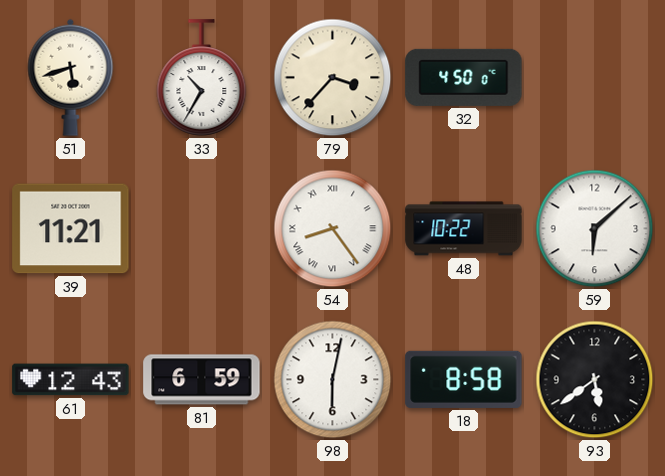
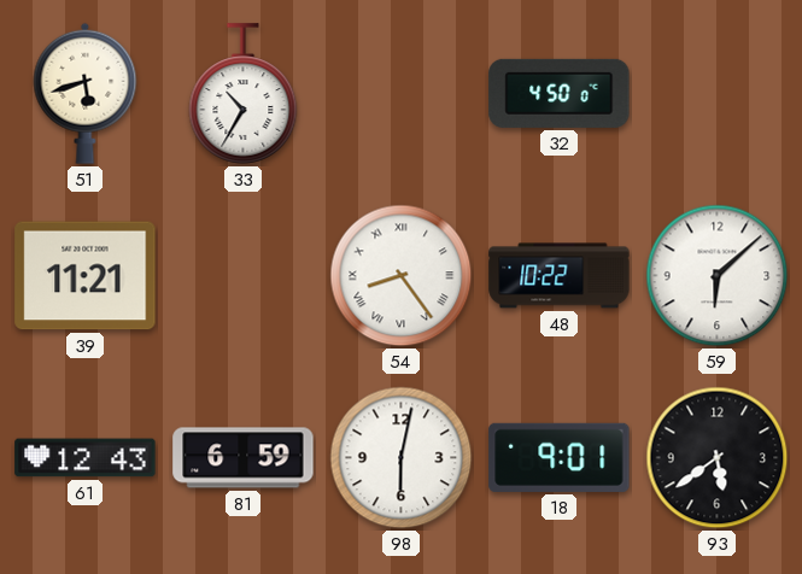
79: 3:37 -> none
18: 8:58 -> 9:01
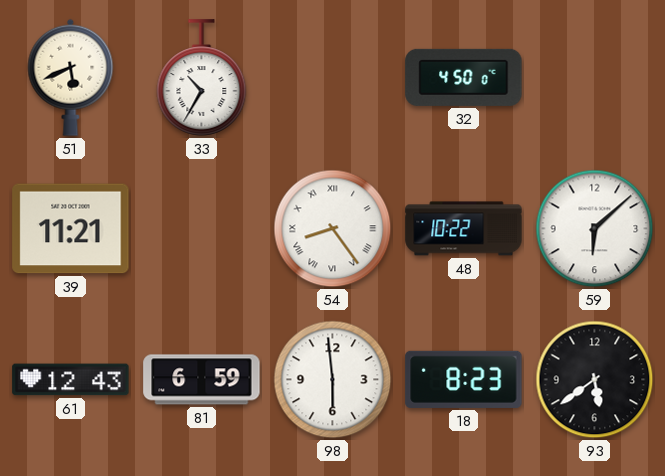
51: 5:42 -> 5:41
98: 6:02 -> 5:59
18: 9:01 -> 8:23
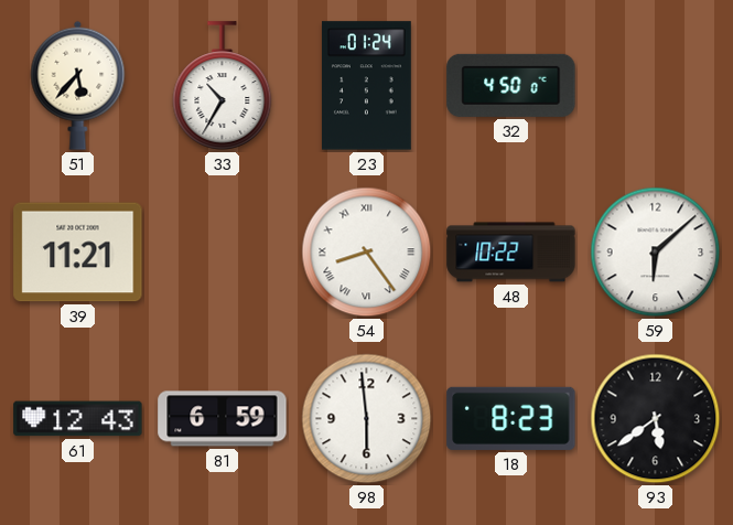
51: 5:41 -> 5:37
23: none -> 01:24
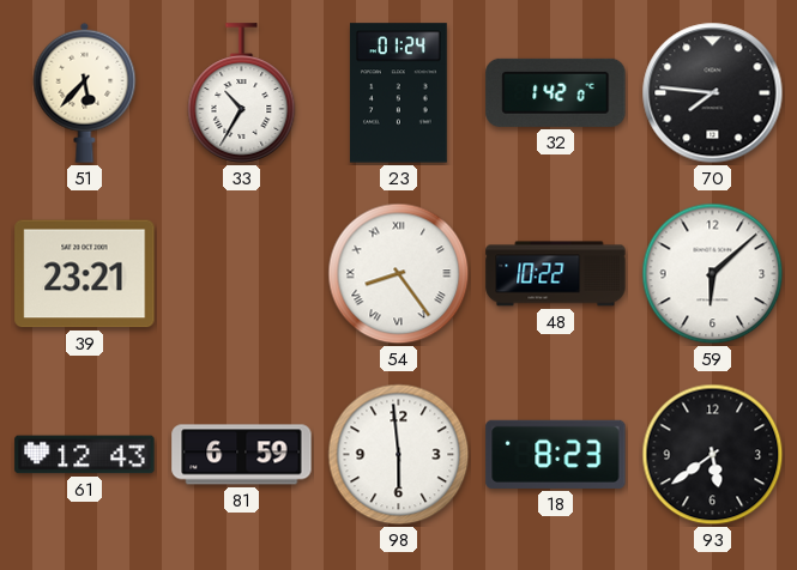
32: 4:50 -> 1:42
70: none -> 7:46
39: 11:21 -> 23:21
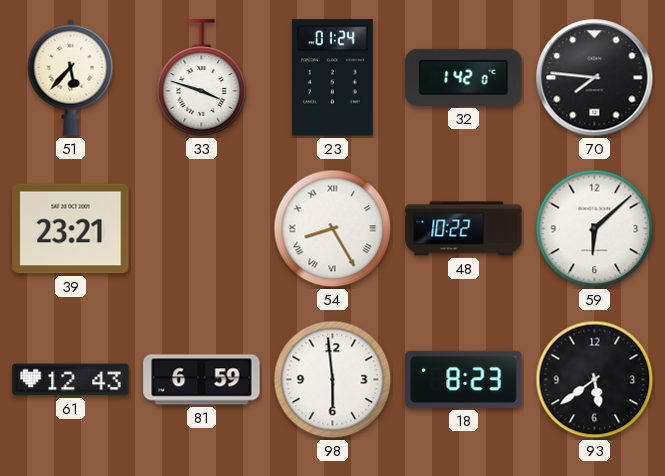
33: 10:35 -> 3:48
54: 8:24 -> 8:25
